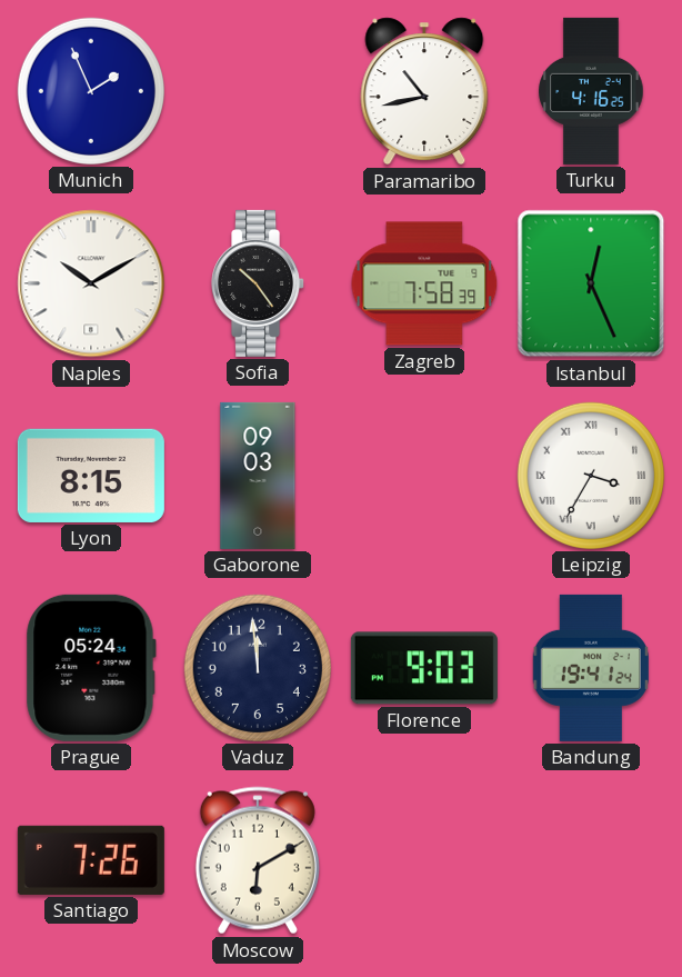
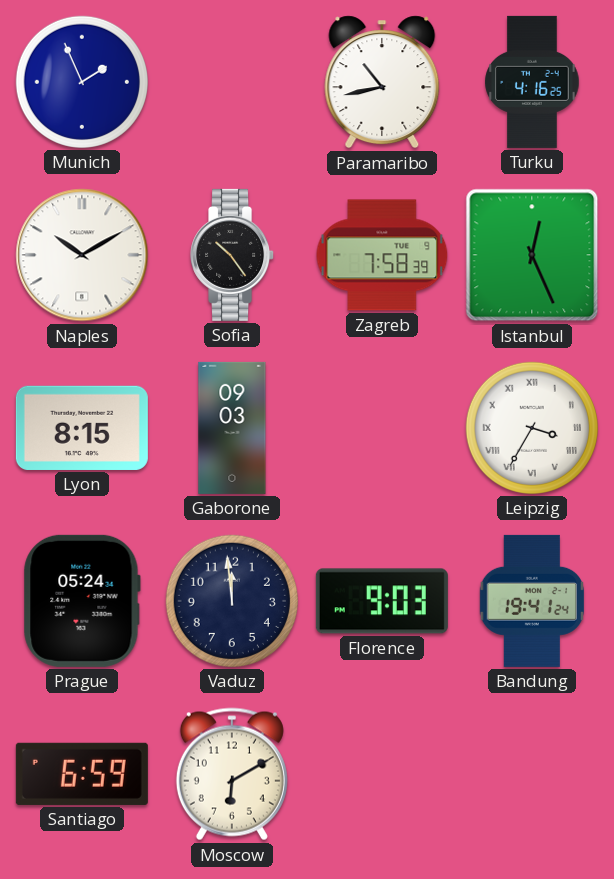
Santiago: 7:26 -> 6:59
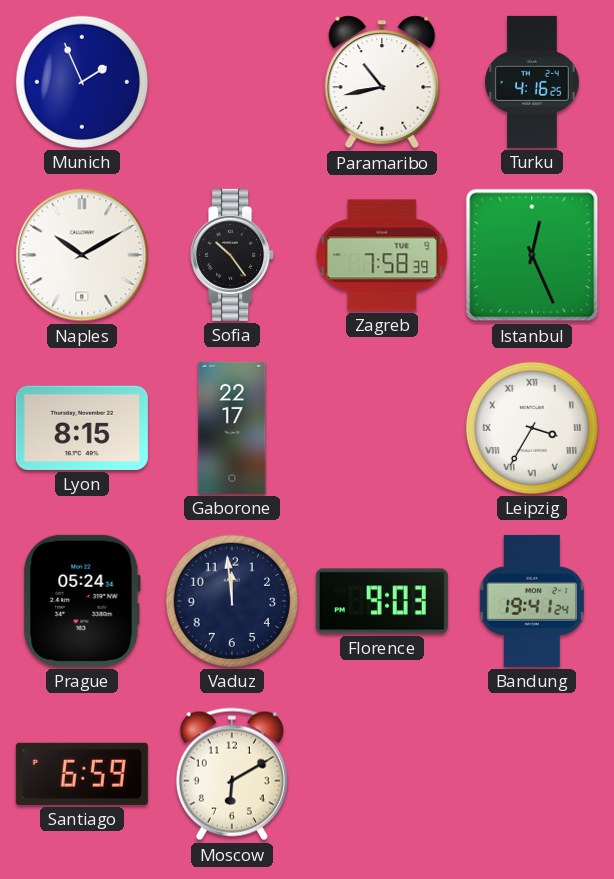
Gaborone: 09:03 -> 22:17
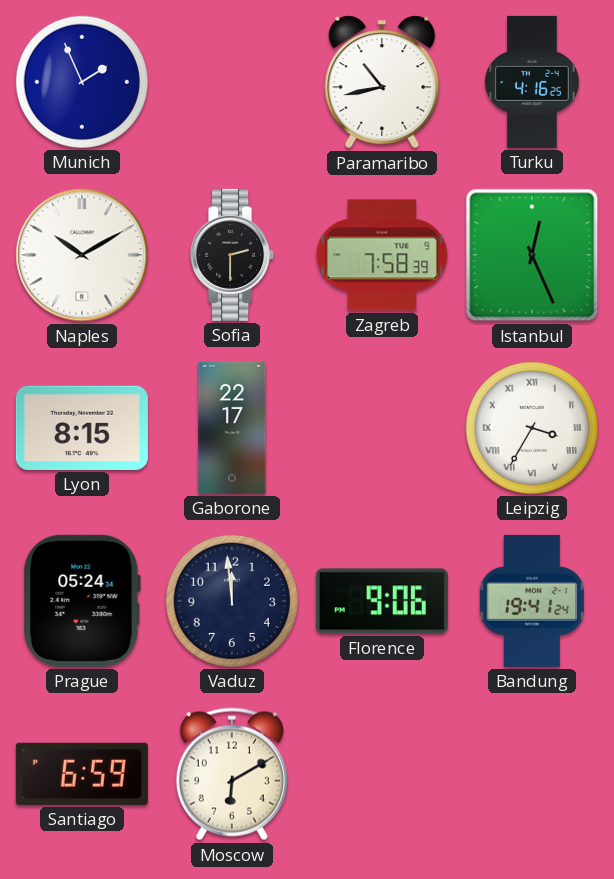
Sofia: 10:24 -> 2:30
Florence: 9:03 -> 9:06
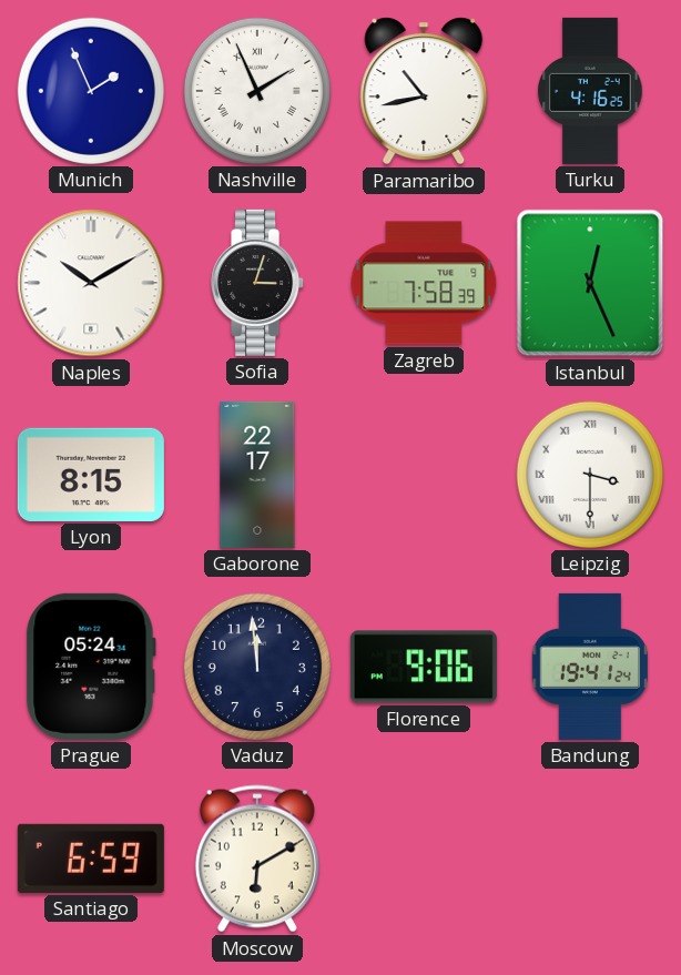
Nashville: none -> 1:56
Sofia: 2:30 -> 3:03
Leipzig: 3:35 -> 3:30
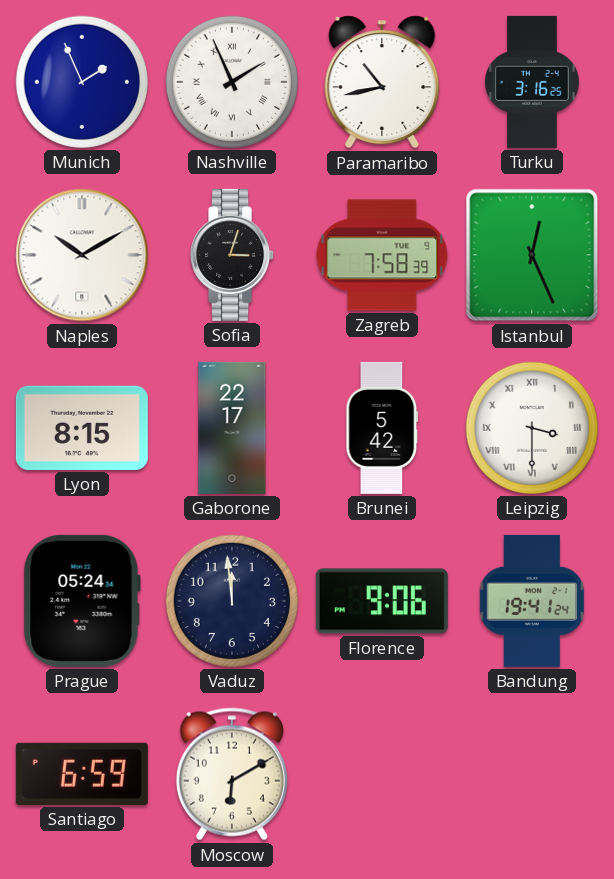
Turku: 4:16 -> 3:16
Brunei: none -> 5:42
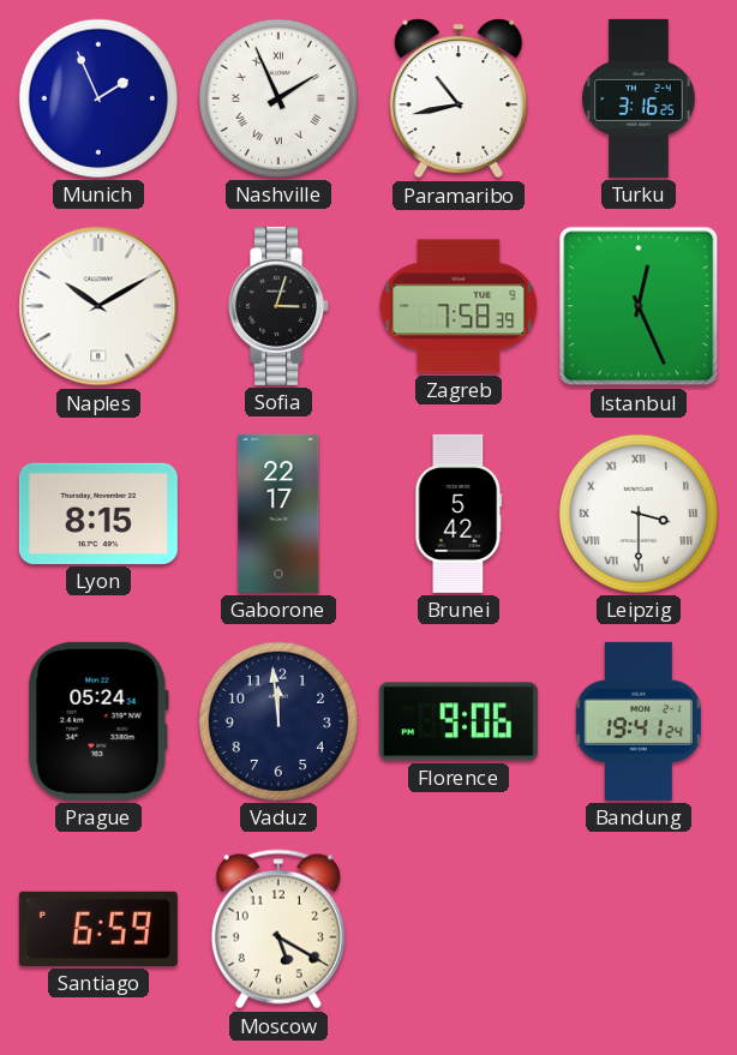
Moscow: 6:10 -> 5:20
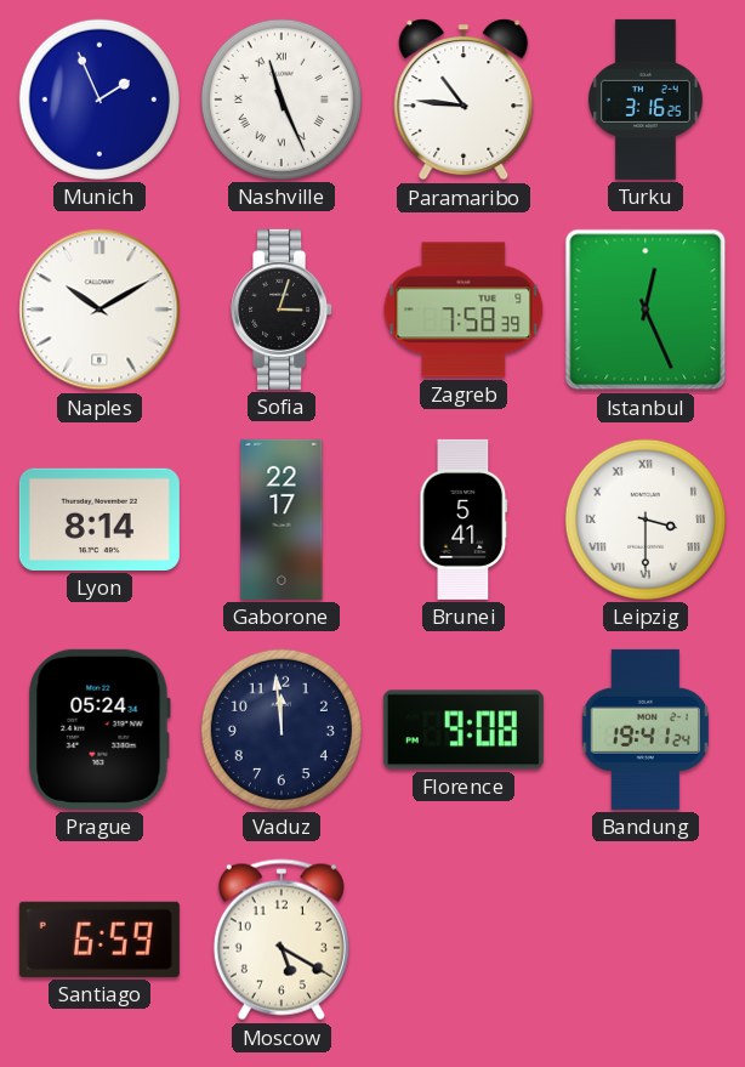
Nashville: 1:56 -> 11:26
Paramaribo: 10:43 -> 10:46
Lyon: 8:15 -> 8:14
Brunei: 5:42 -> 5:41
Florence: 9:06 -> 9:08
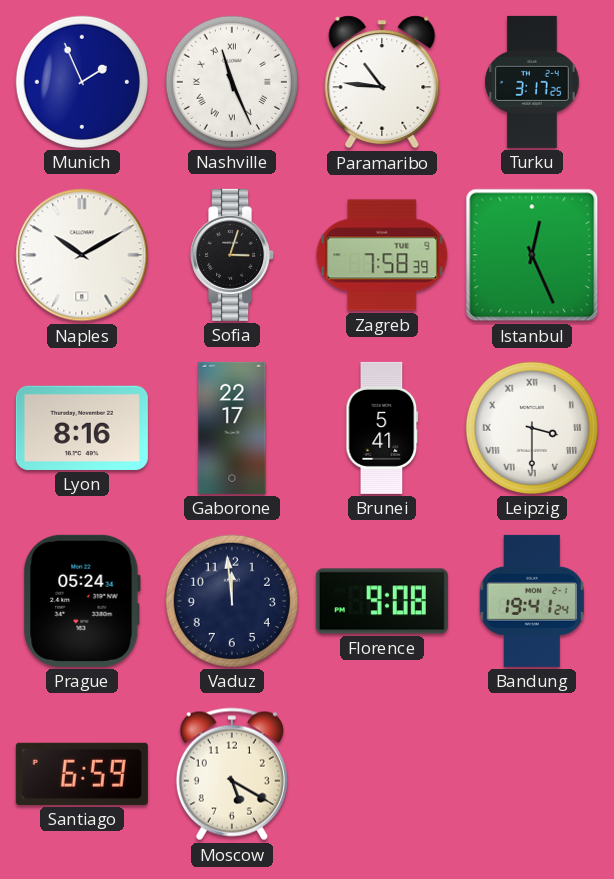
Turku: 3:16 -> 3:17
Lyon: 8:14 -> 8:16
